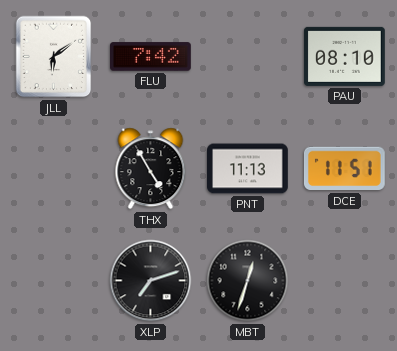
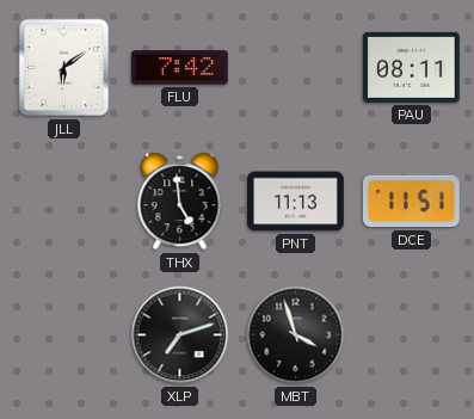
PAU: 08:10 -> 08:11
THX: 4:55 -> 4:59
MBT: 12:33 -> 3:57
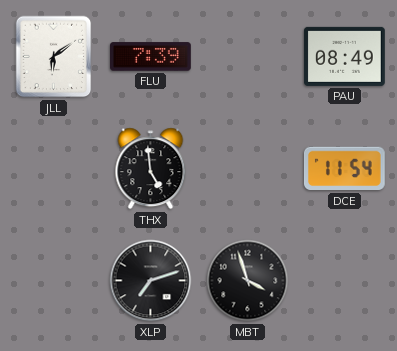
FLU: 7:42 -> 7:39
PAU: 08:11 -> 08:49
PNT: 11:13 -> none
DCE: 11:51 -> 11:54
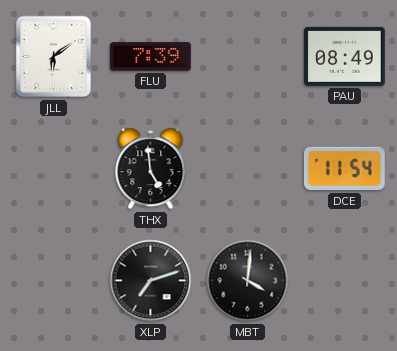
MBT: 3:57 -> 4:01
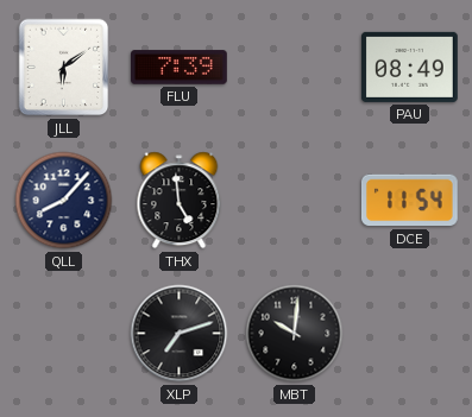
QLL: none -> 8:07
MBT: 4:01 -> 10:01
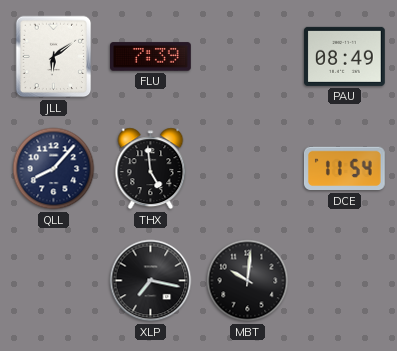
XLP: 7:12 -> 7:17
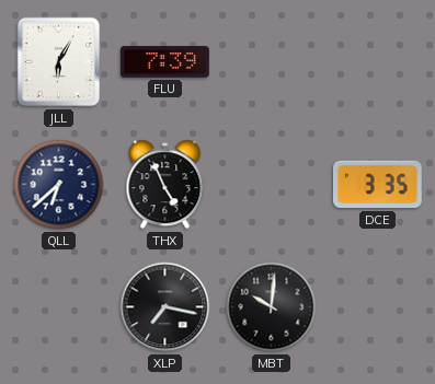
JLL: 6:09 -> 6:05
PAU: 08:49 -> none
QLL: 8:07 -> 6:38
THX: 4:59 -> 4:56
DCE: 11:54 -> 3:35
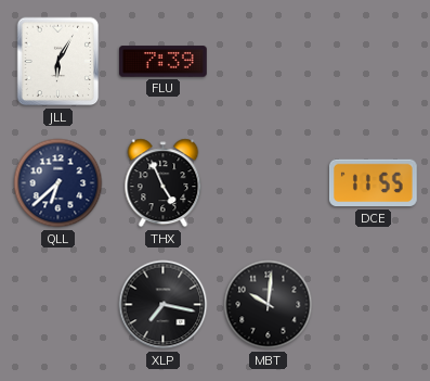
DCE: 3:35 -> 11:55
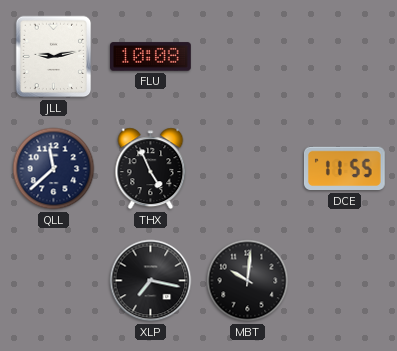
JLL: 6:05 -> 9:13
FLU: 7:39 -> 10:08
QLL: 6:38 -> 11:38
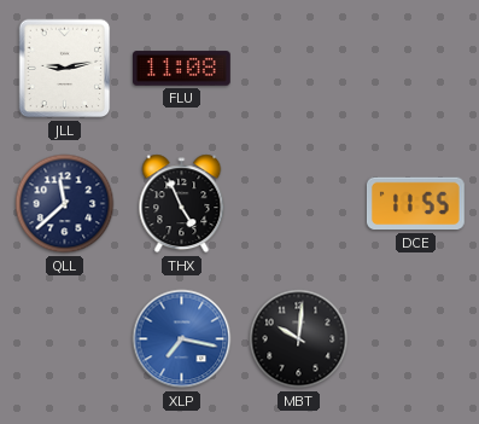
FLU: 10:08 -> 11:08
XLP dial: black -> blue
